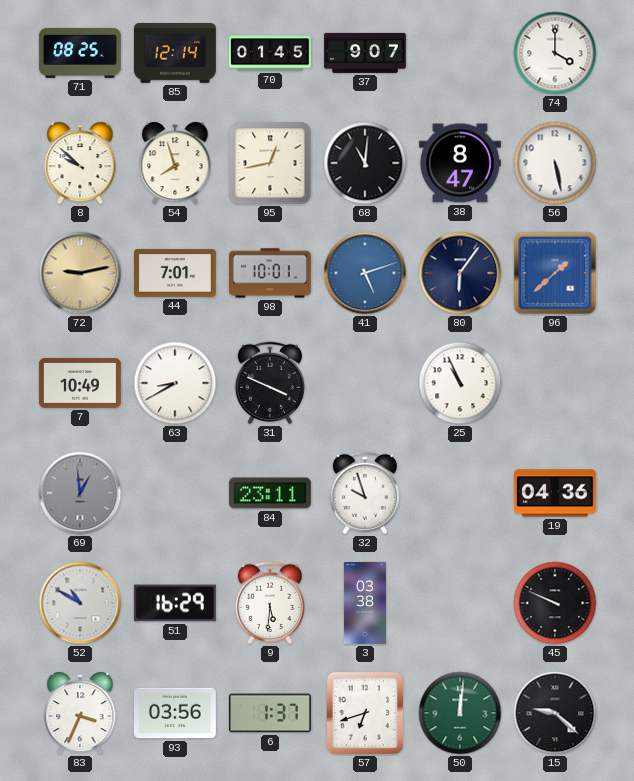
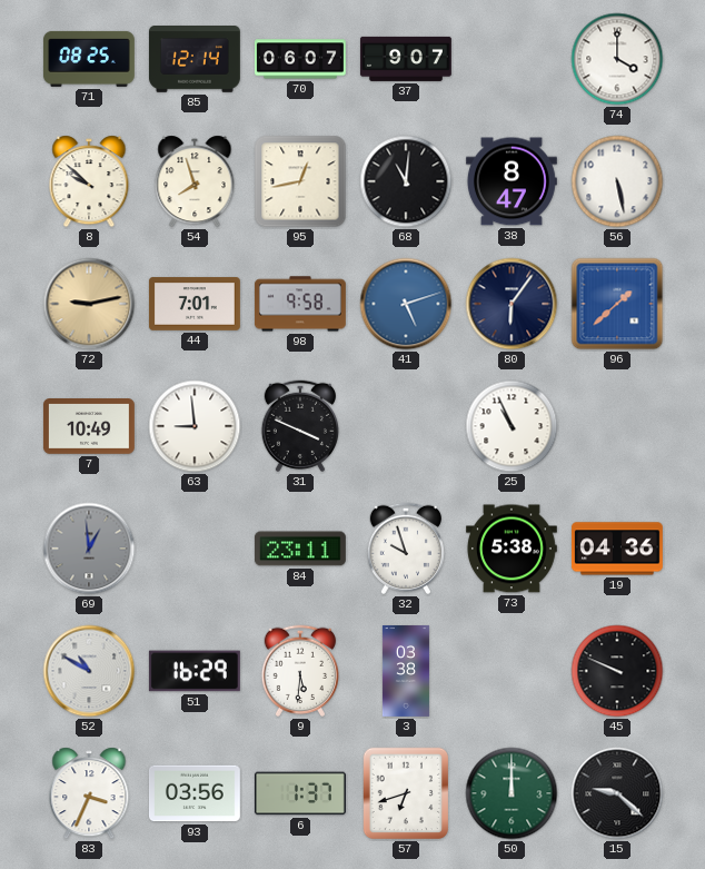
70: 01:45 -> 06:07
98: 10:01 -> 9:58
63: 8:40 -> 8:59
73: none -> 5:38
50: 12:01 -> 12:00
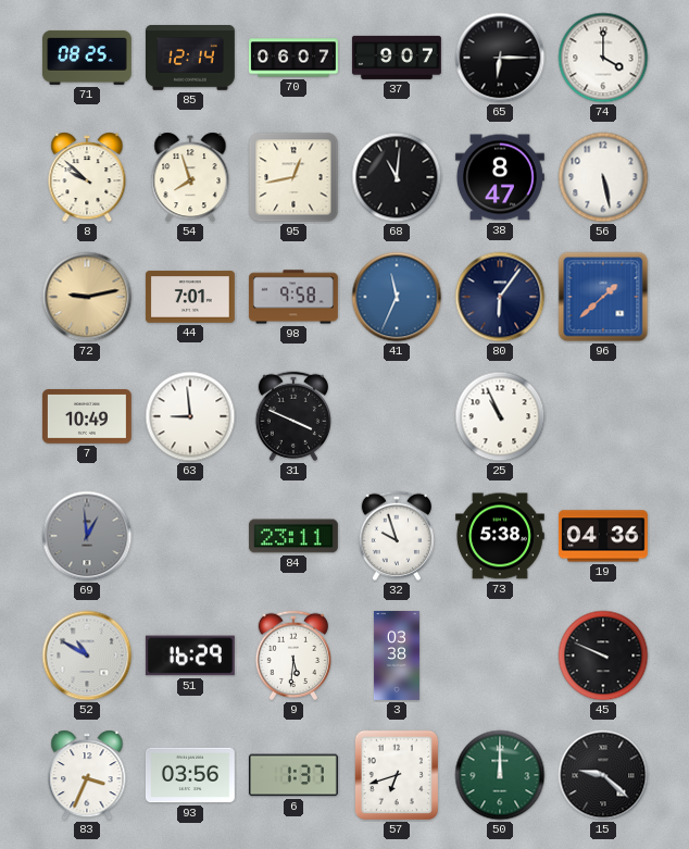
65: none -> 6:15
41: 5:12 -> 11:34
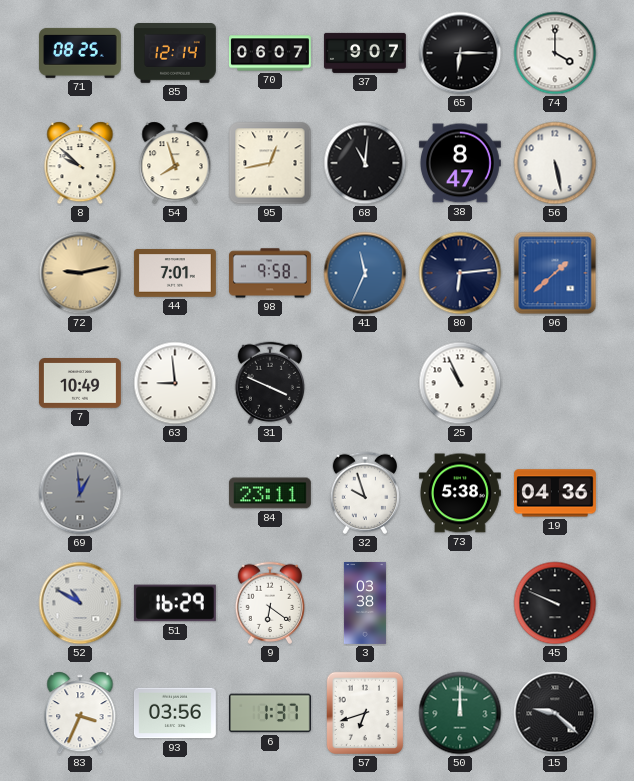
80: 6:06 -> 6:14
9: 5:31 -> 6:21
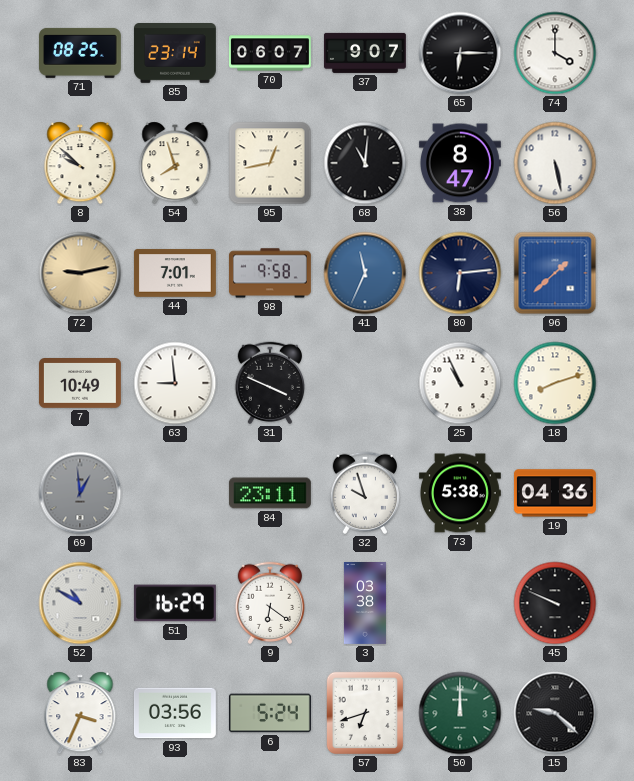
85: 12:14 -> 23:14
18: none -> 8:12
6: 1:37 -> 5:24
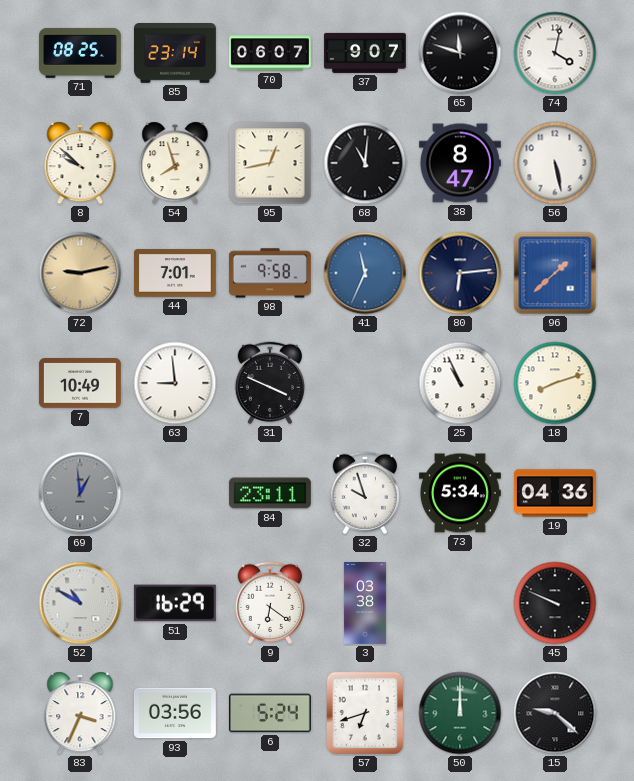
65: 6:15 -> 11:48
74: 4:00 -> 4:02
73: 5:38 -> 5:34
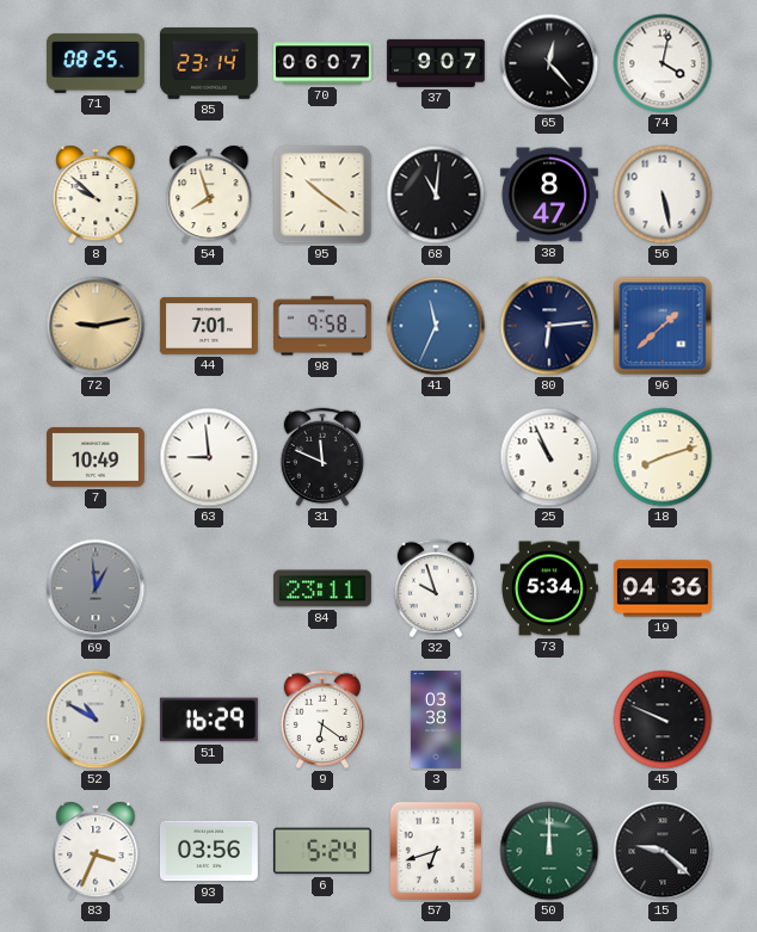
65: 11:48 -> 12:23
95: 12:43 -> 10:21
31: 3:49 -> 11:49
